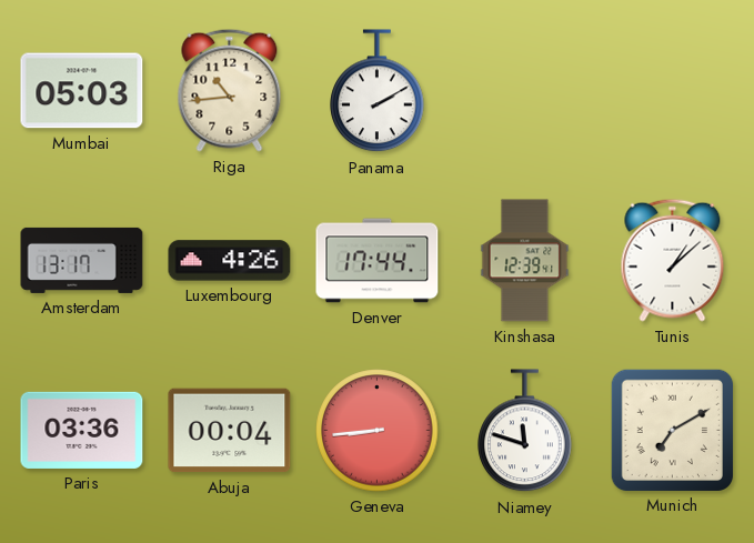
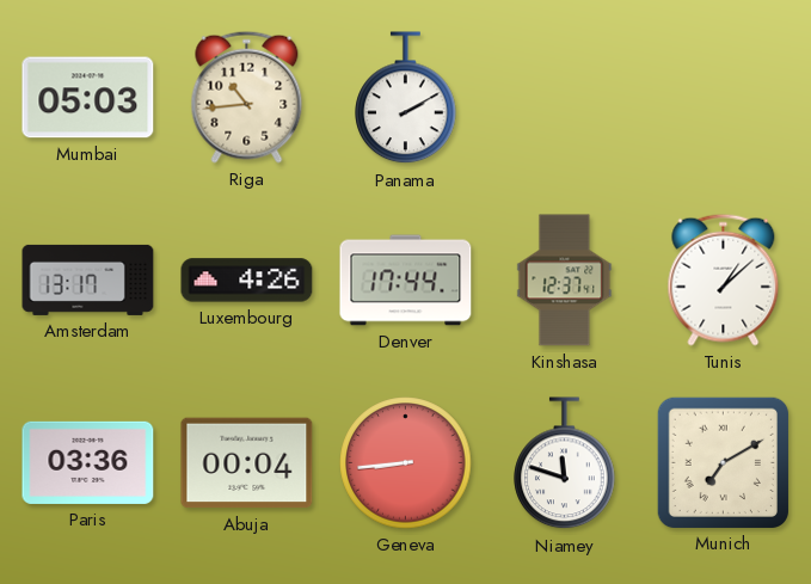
Kinshasa: 12:39 -> 12:37
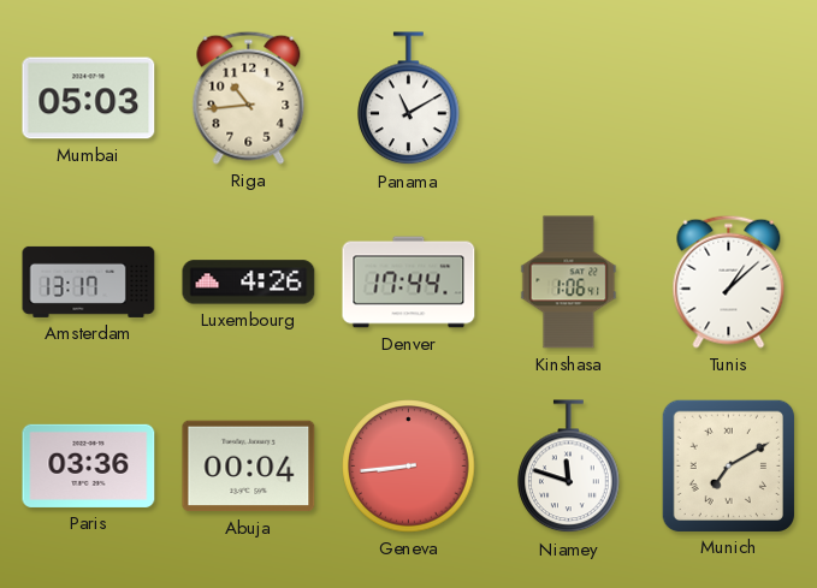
Panama: 2:10 -> 11:10
Kinshasa: 12:37 -> 1:06
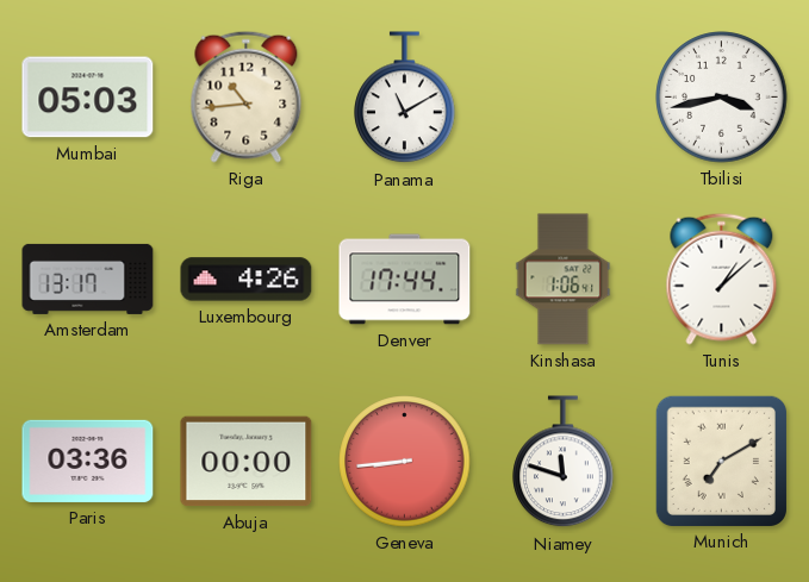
Tbilisi: none -> 3:43
Abuja: 00:04 -> 00:00
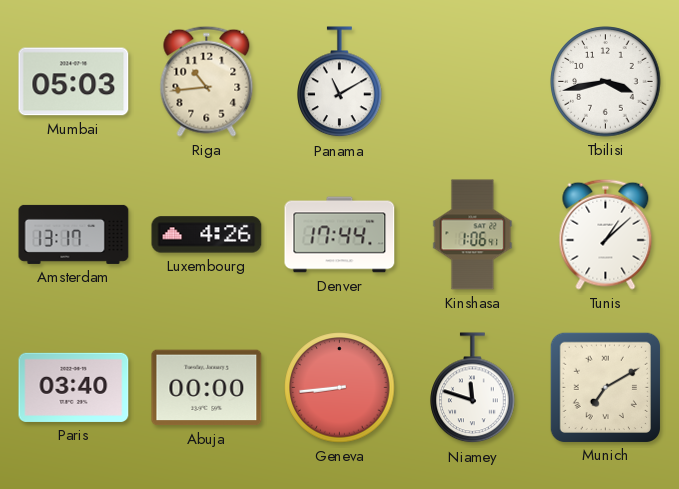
Paris: 03:36 -> 03:40
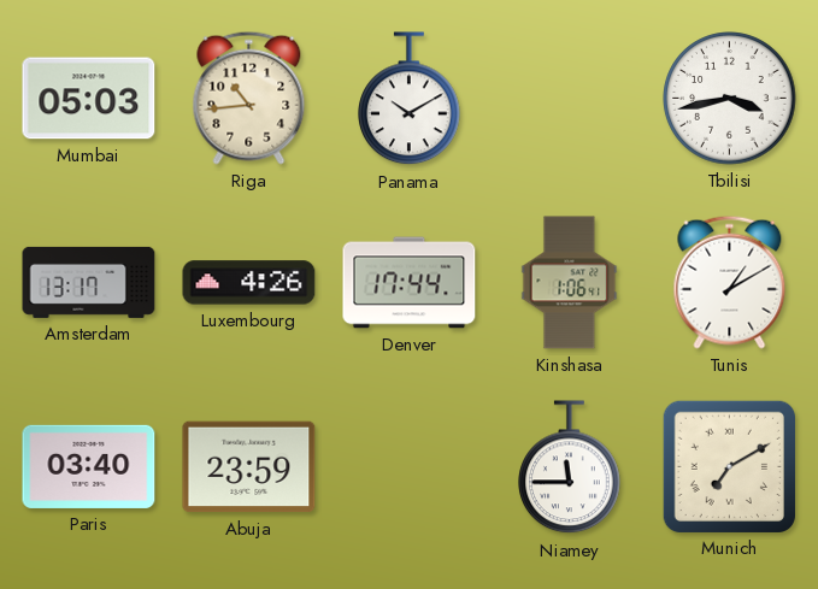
Panama: 11:10 -> 10:10
Tunis: 1:08 -> 1:10
Abuja: 00:00 -> 23:59
Geneva: 8:44 -> none
Niamey: 11:48 -> 11:45
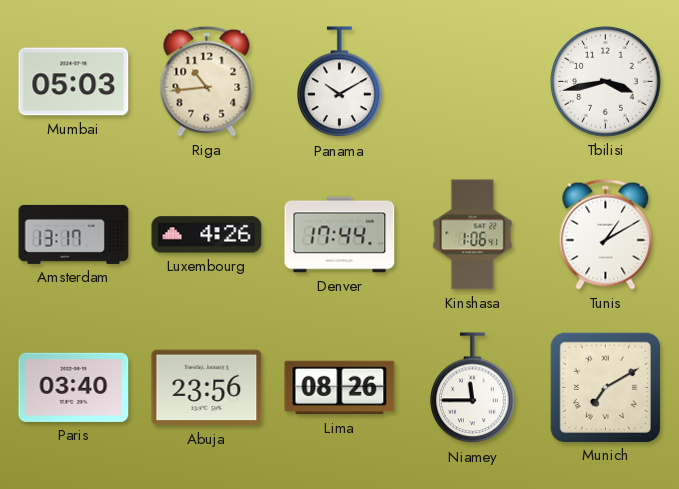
Abuja: 23:59 -> 23:56
Lima: none -> 08:26
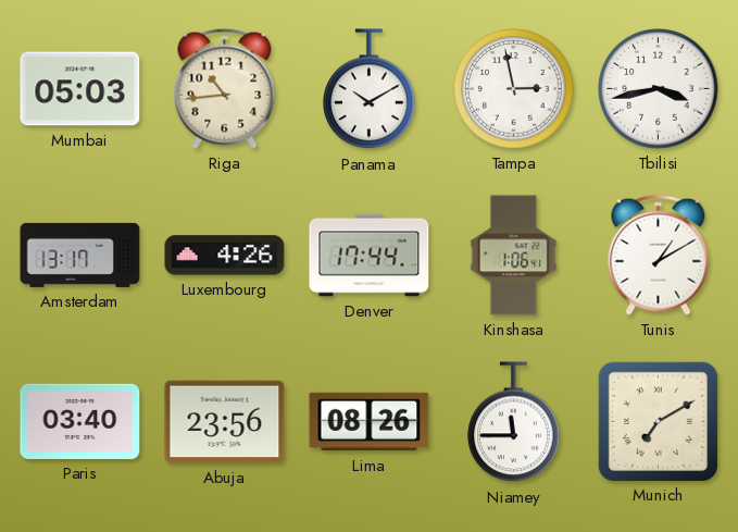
Tampa: none -> 2:58
